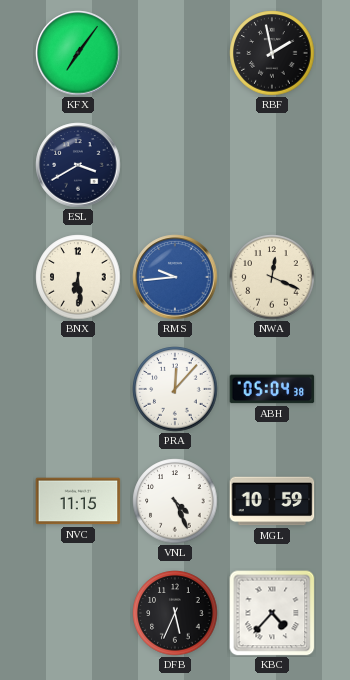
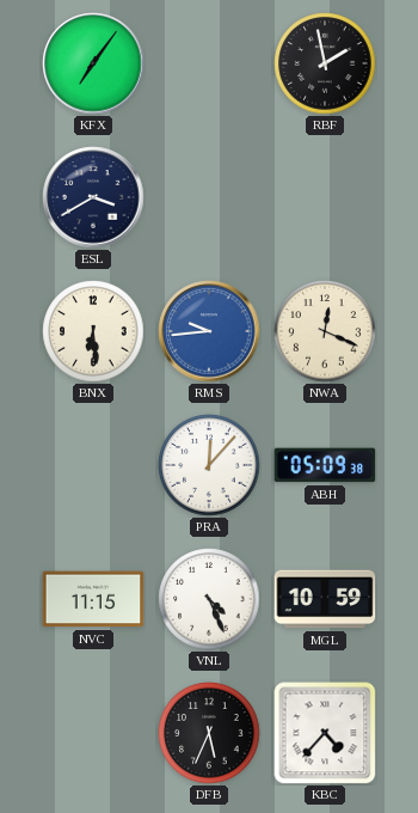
ABH: 05:04 -> 05:09
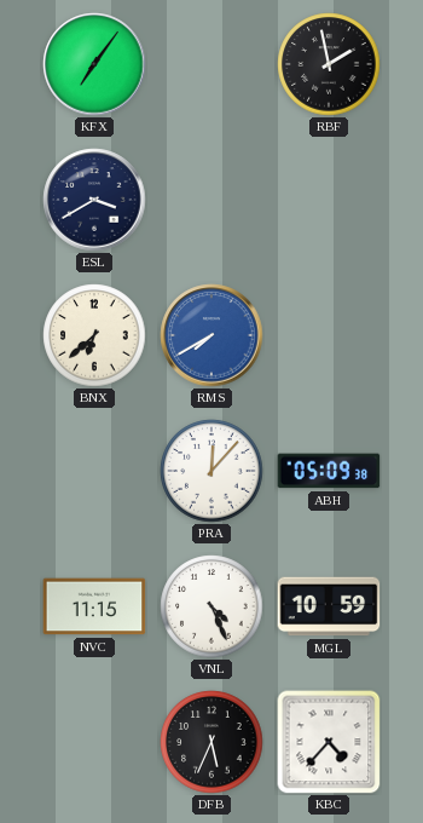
BNX: 6:29 -> 6:38
RMS: 9:44 -> 7:40
NWA: 12:19 -> none
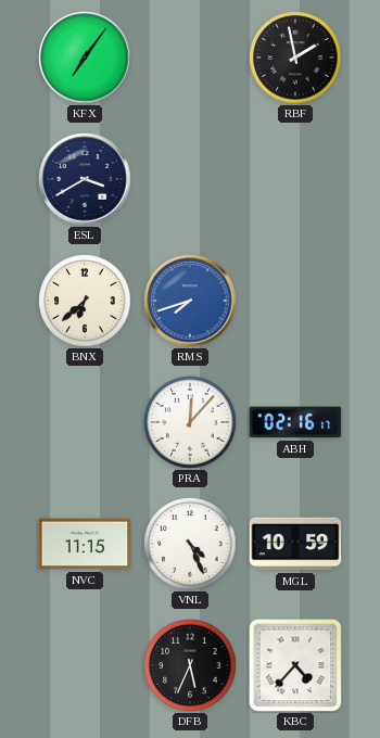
RMS: 7:40 -> 7:42
ABH: 05:09 -> 02:16
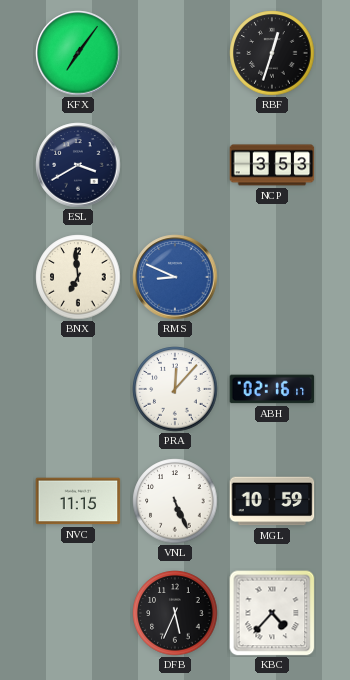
RBF: 1:58 -> 12:33
NCP: none -> 3:53
BNX: 6:38 -> 6:59
RMS: 7:42 -> 8:49
VNL: 4:26 -> 5:26
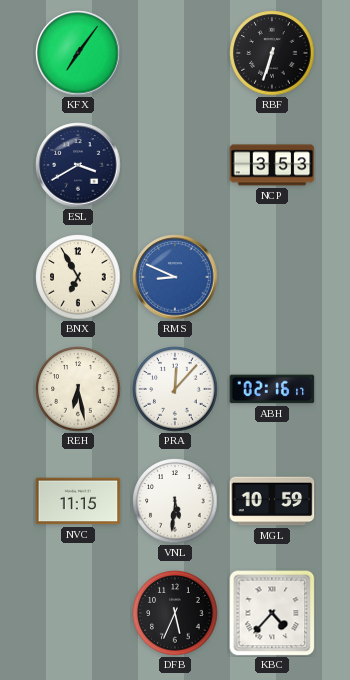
RBF: 12:33 -> 6:33
BNX: 6:59 -> 6:55
REH: none -> 6:28
VNL: 5:26 -> 5:31
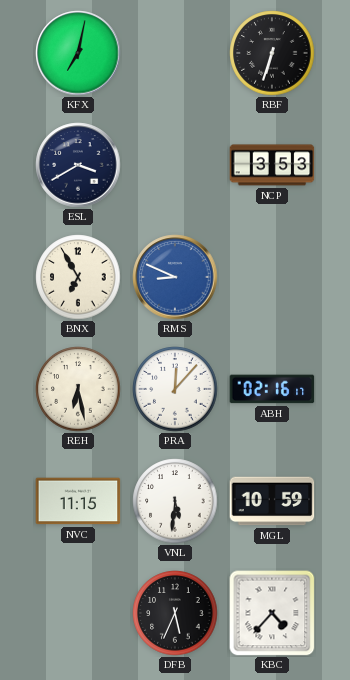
KFX: 7:06 -> 7:02
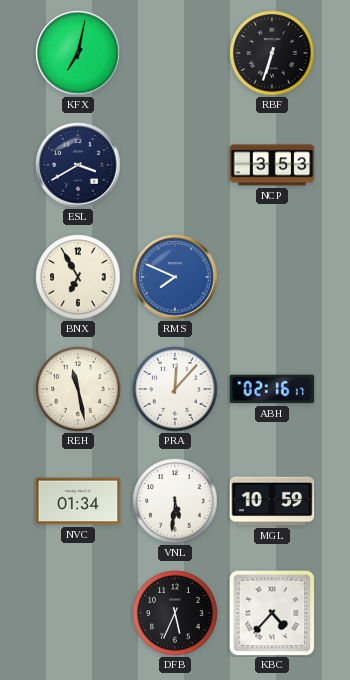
RMS: 8:49 -> 7:49
REH: 6:28 -> 11:28
NVC: 11:15 -> 01:34
